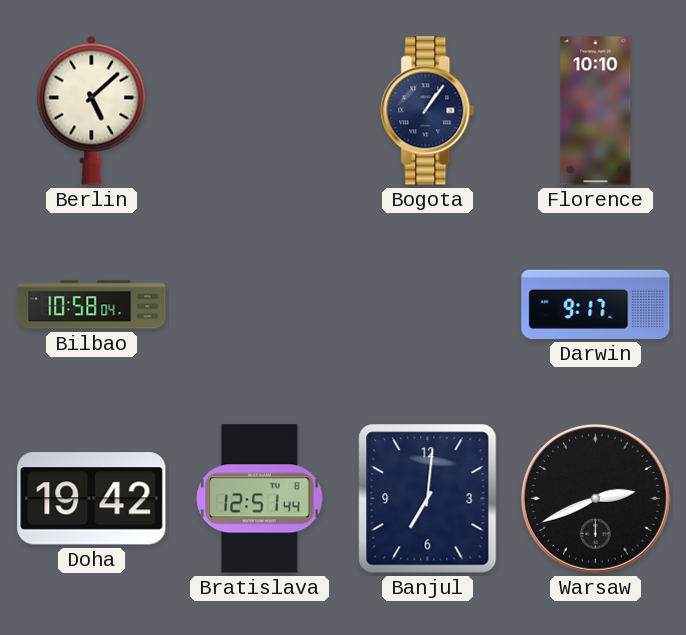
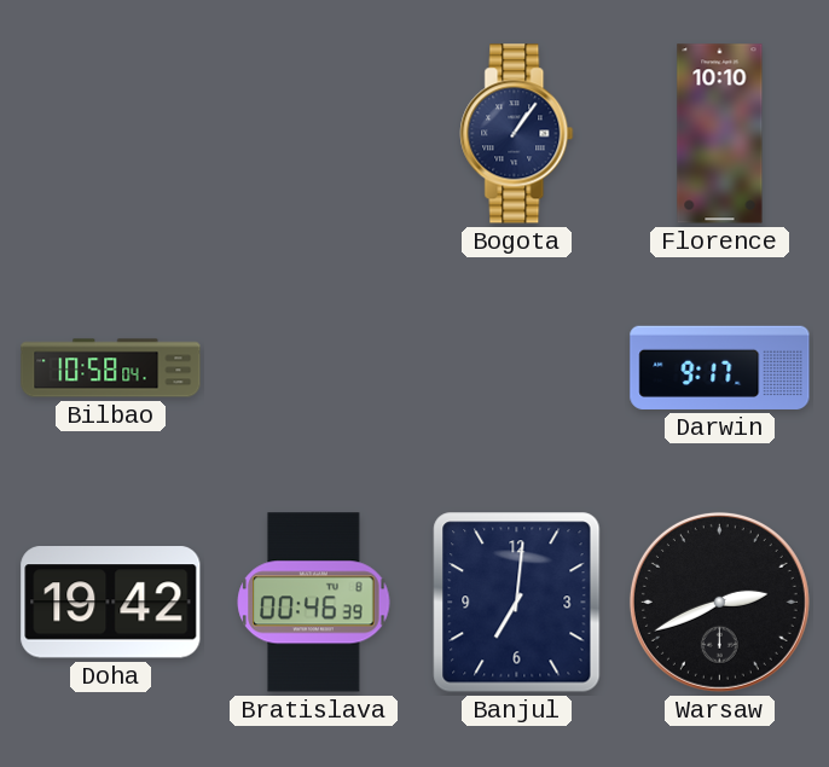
Berlin: 5:08 -> none
Bratislava: 12:51 -> 00:46
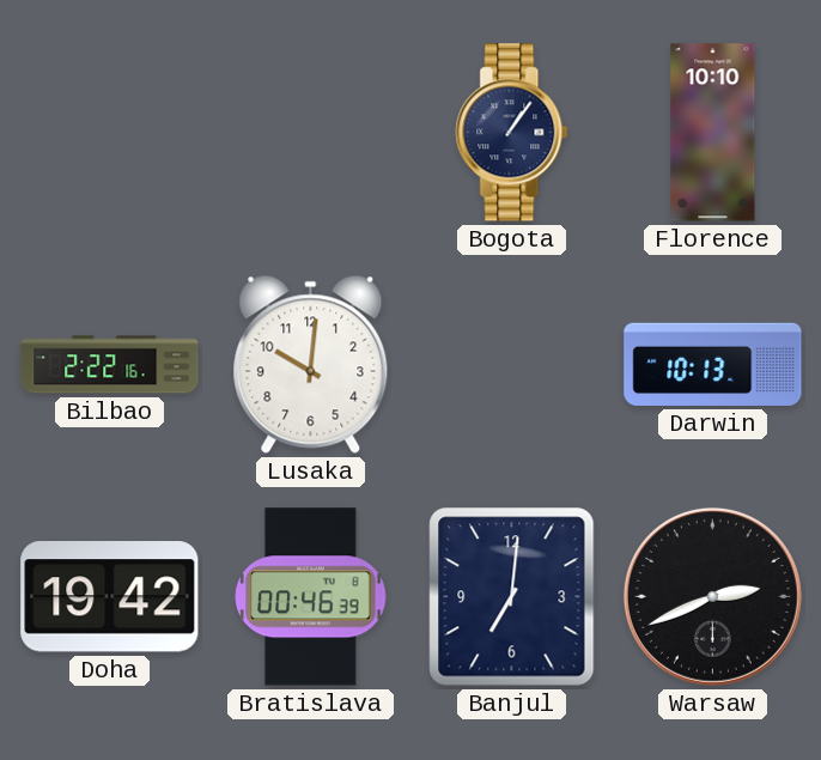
Bilbao: 10:58 -> 2:22
Lusaka: none -> 10:01
Darwin: 9:17 -> 10:13
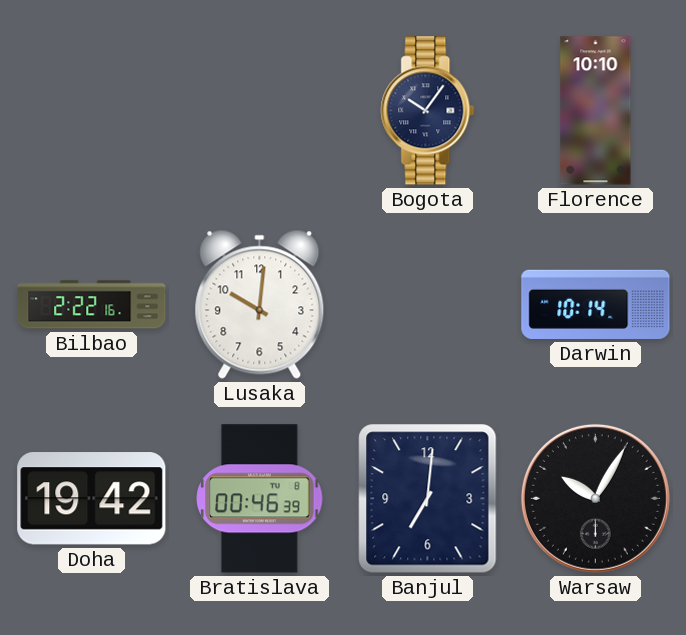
Bogota: 1:06 -> 10:06
Darwin: 10:13 -> 10:14
Warsaw: 2:41 -> 10:05
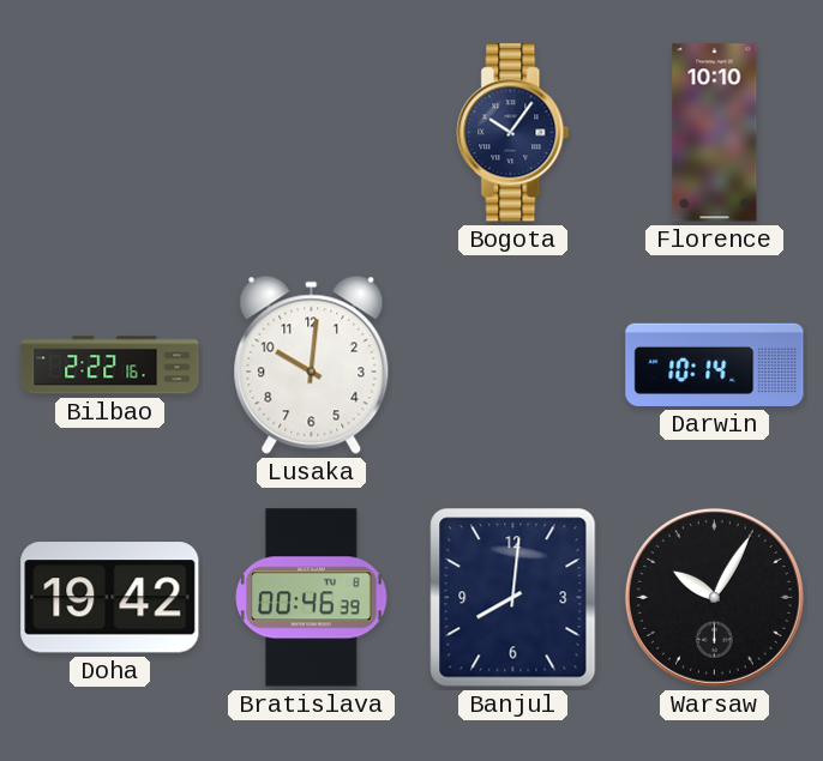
Banjul: 7:01 -> 8:01
